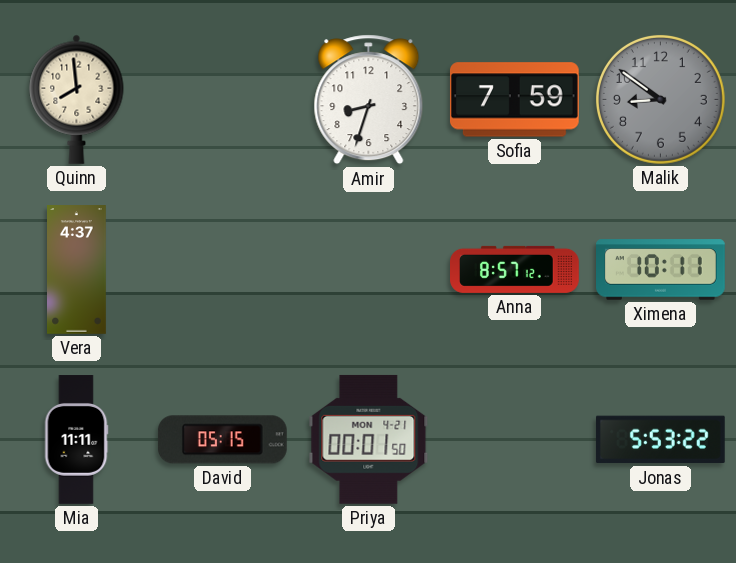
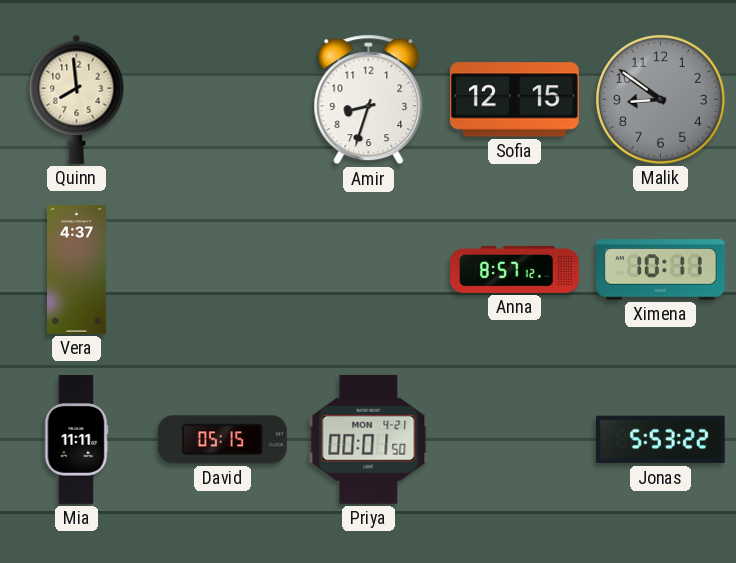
Sofia: 7:59 -> 12:15
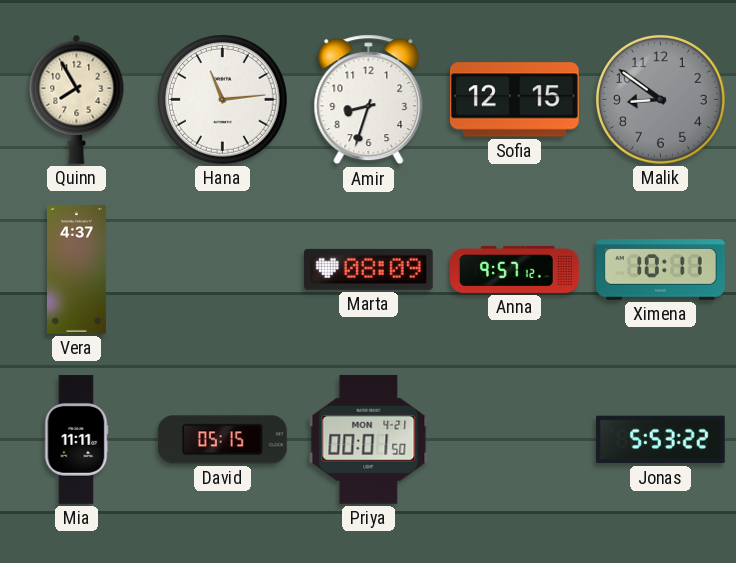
Quinn: 7:59 -> 7:55
Hana: none -> 11:14
Marta: none -> 08:09
Anna: 8:57 -> 9:57
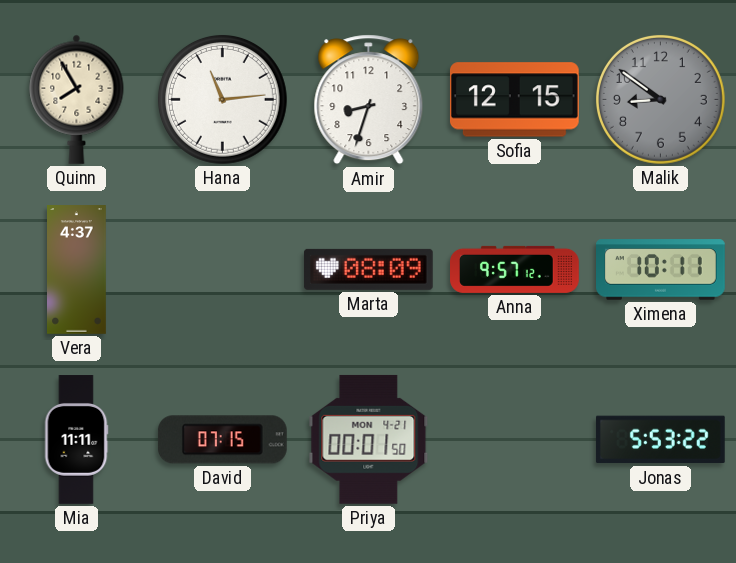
David: 05:15 -> 07:15
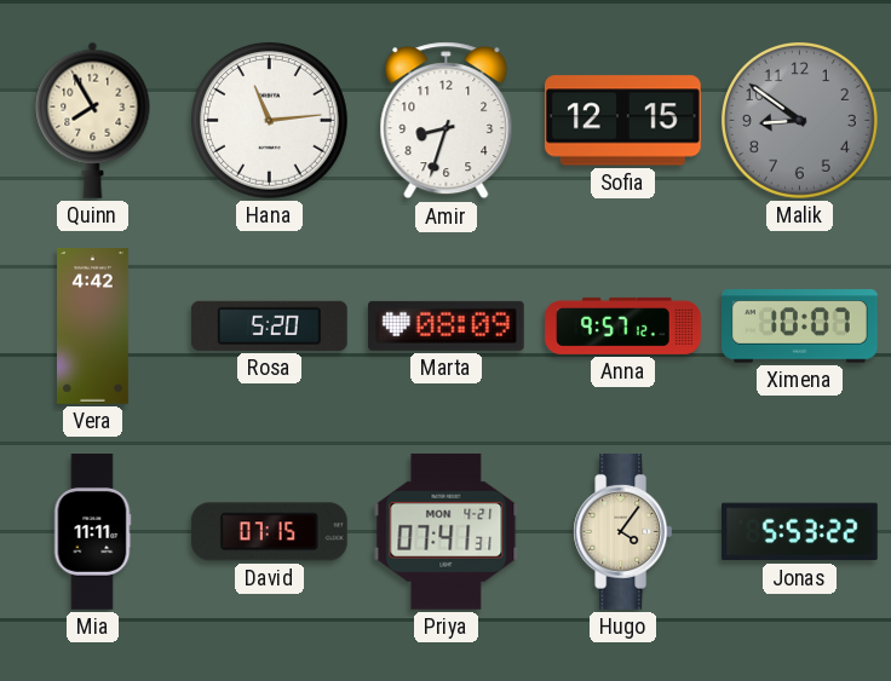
Vera: 4:37 -> 4:42
Rosa: none -> 5:20
Ximena: 10:11 -> 10:07
Priya: 00:01 -> 07:41
Hugo: none -> 4:06
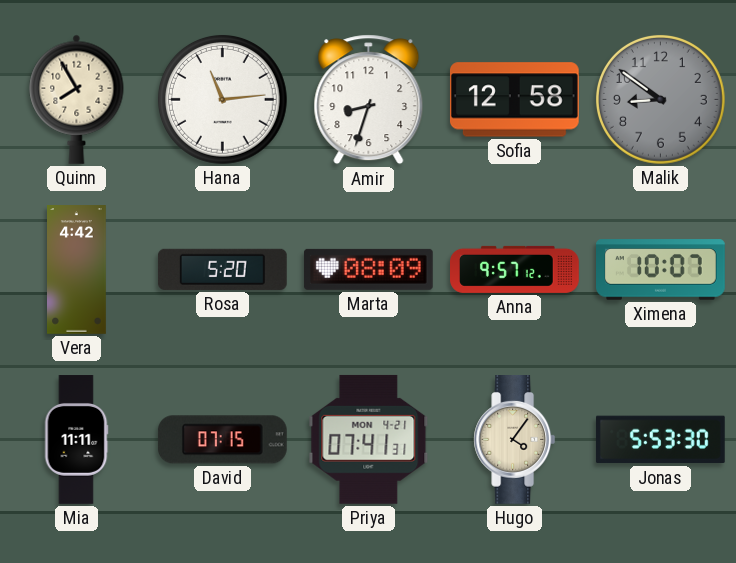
Sofia: 12:15 -> 12:58
Jonas: 5:53:22 -> 5:53:30
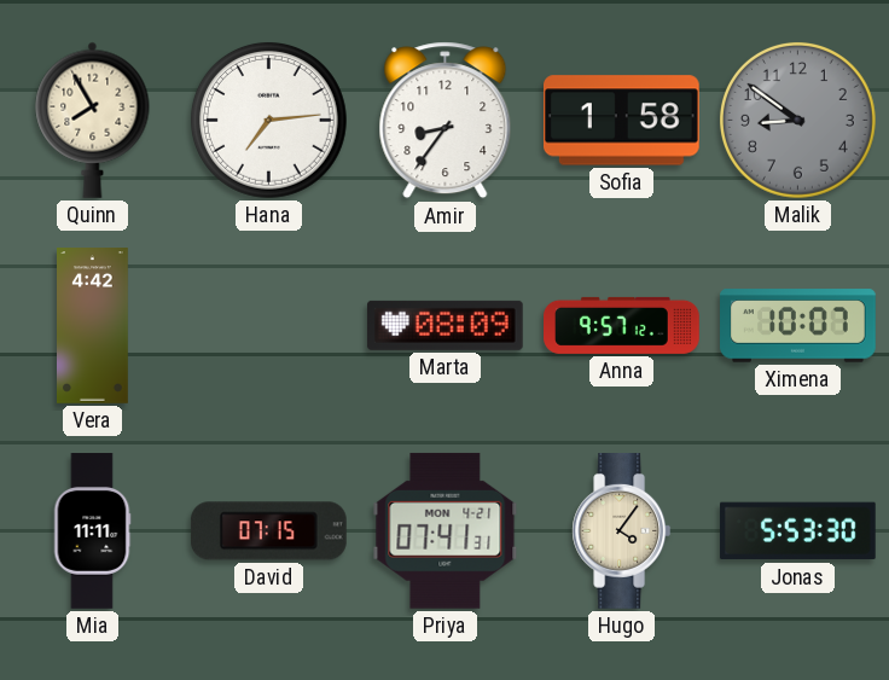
Hana: 11:14 -> 7:14
Amir: 8:33 -> 8:36
Sofia: 12:58 -> 1:58
Rosa: 5:20 -> none
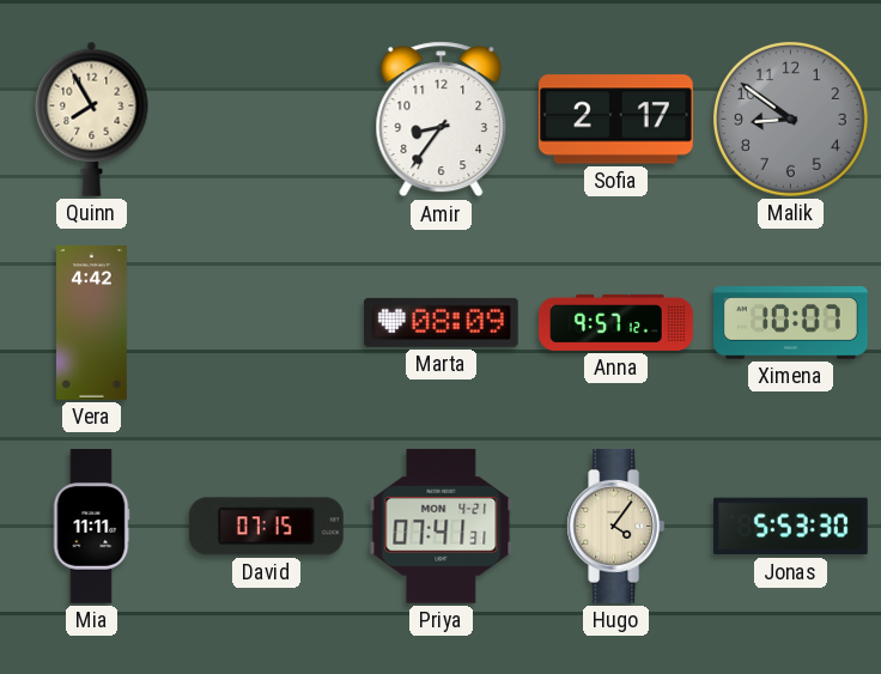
Hana: 7:14 -> none
Sofia: 1:58 -> 2:17
